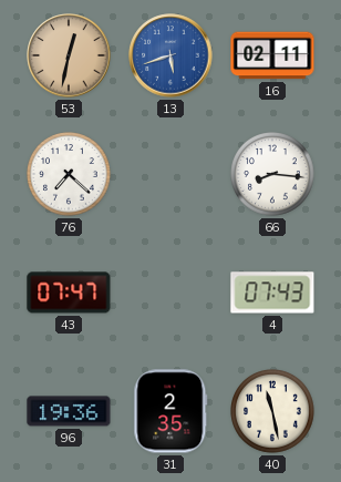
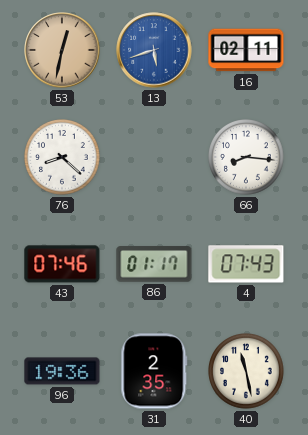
76: 7:22 -> 8:22
43: 07:47 -> 07:46
86: none -> 01:17
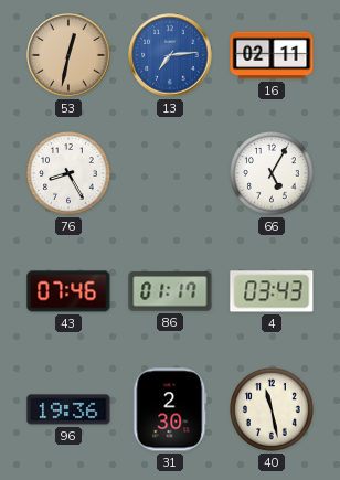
13: 5:42 -> 7:14
76: 8:22 -> 8:25
66: 8:16 -> 5:05
4: 07:43 -> 03:43
31: 2:35 -> 2:30
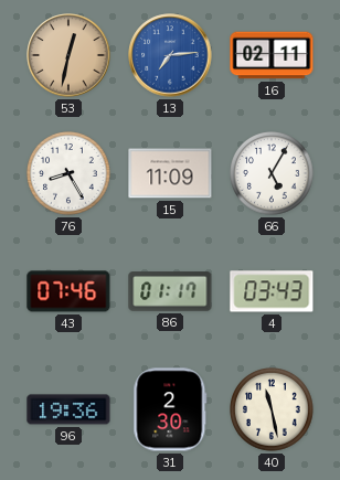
15: none -> 11:09
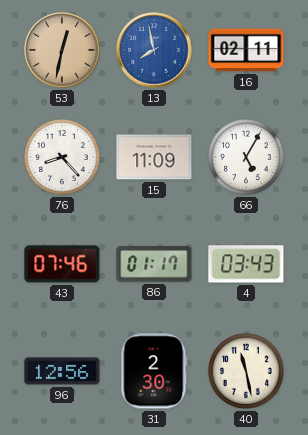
13: 7:14 -> 7:58
76: 8:25 -> 8:23
96: 19:36 -> 12:56
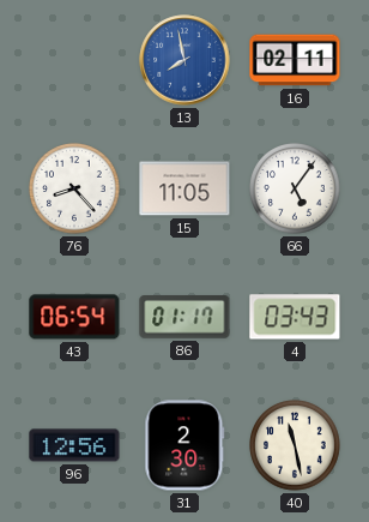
53: 12:32 -> none
15: 11:09 -> 11:05
66: 5:05 -> 5:06
43: 07:46 -> 06:54
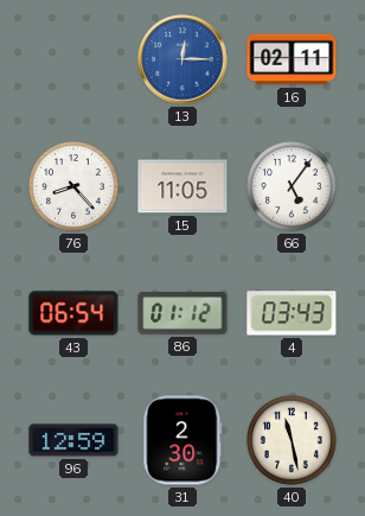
13: 7:58 -> 12:15
86: 01:17 -> 01:12
96: 12:56 -> 12:59
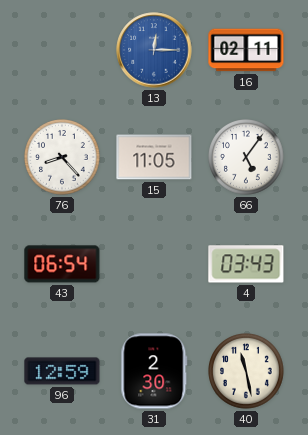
86: 01:12 -> none
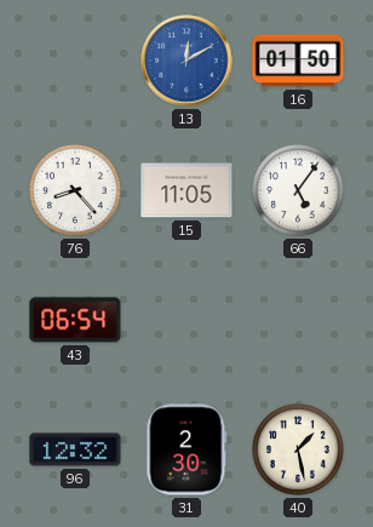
13: 12:15 -> 12:10
16: 02:11 -> 01:50
4: 03:43 -> none
96: 12:59 -> 12:32
40: 11:28 -> 1:28
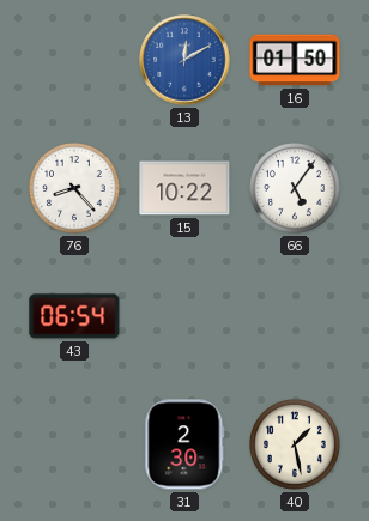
15: 11:05 -> 10:22
96: 12:32 -> none
